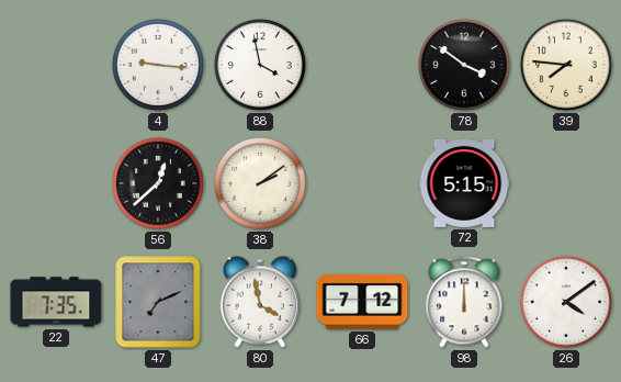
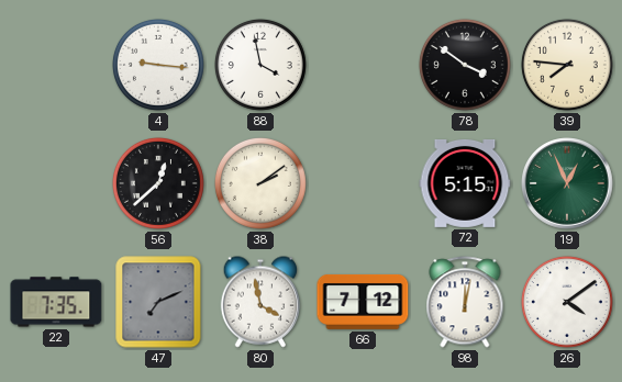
19: none -> 12:56
98: 12:00 -> 12:02
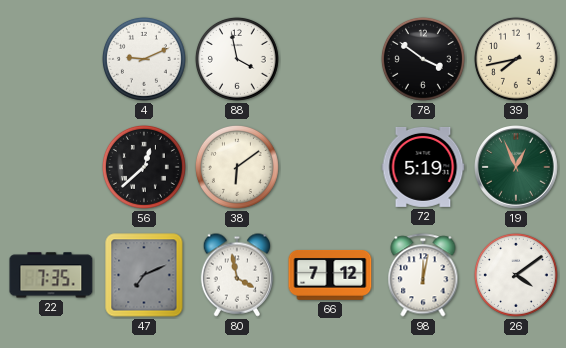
4: 9:16 -> 9:11
39: 7:46 -> 7:43
38: 2:09 -> 6:09
72: 5:15 -> 5:19
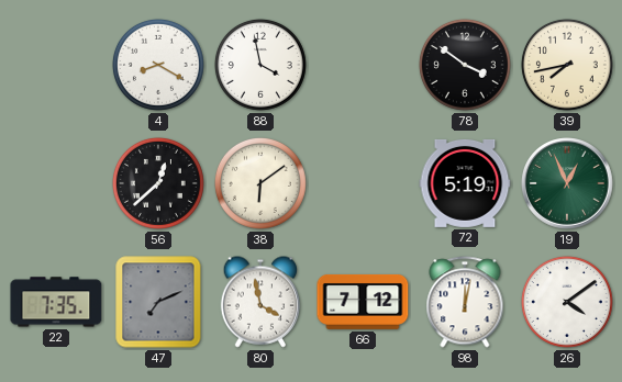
4: 9:11 -> 8:20
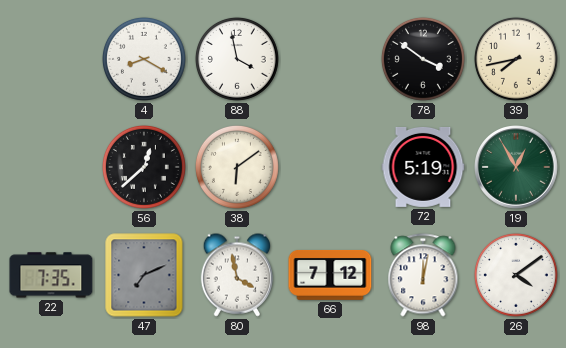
19: 12:56 -> 12:55
